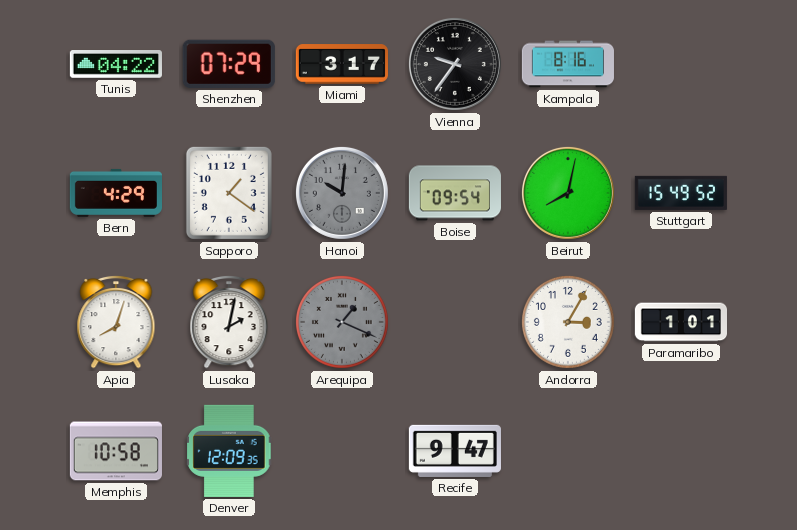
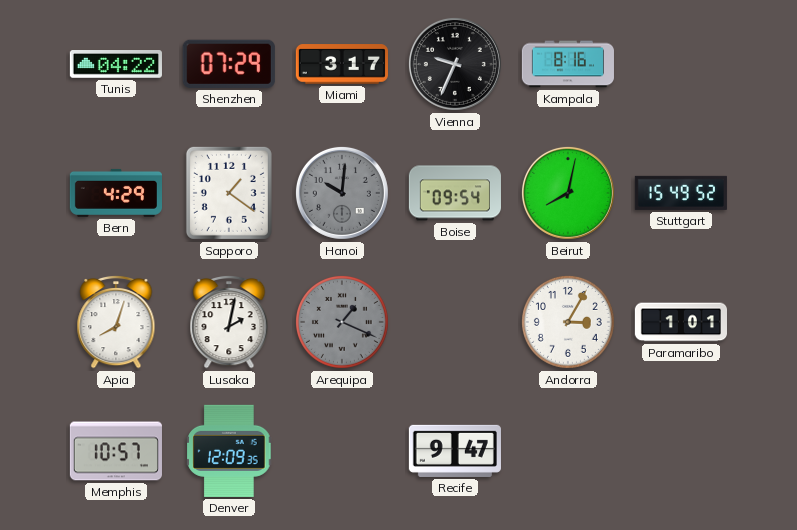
Vienna: 9:36 -> 9:34
Memphis: 10:58 -> 10:57
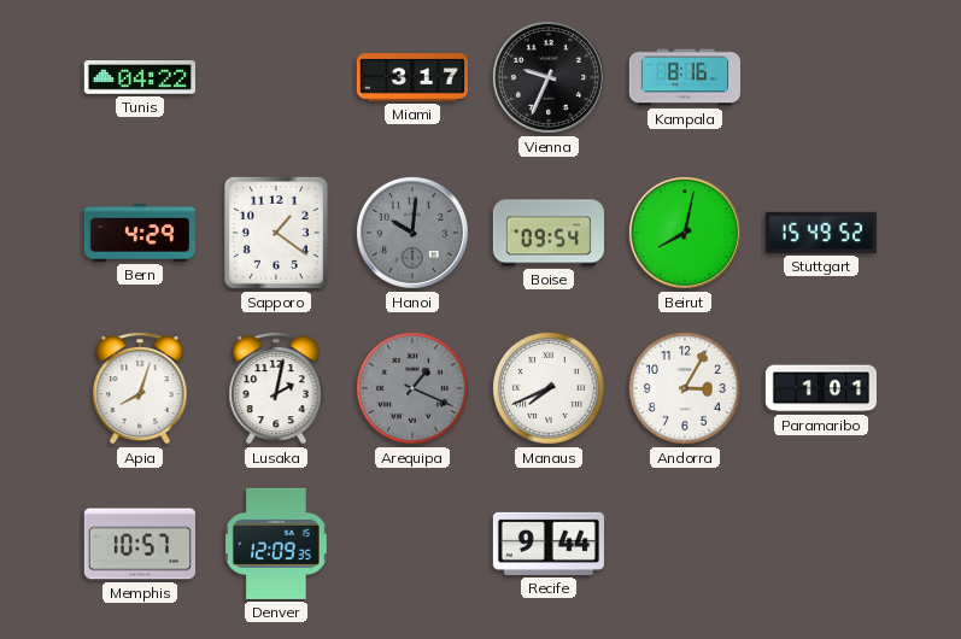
Shenzhen: 07:29 -> none
Manaus: none -> 7:41
Recife: 9:47 -> 9:44
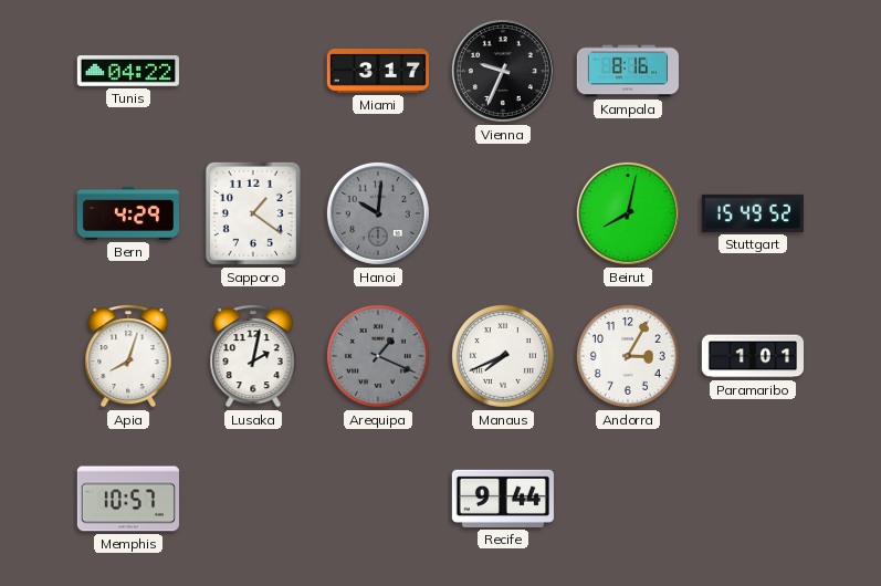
Boise: 09:54 -> none
Denver: 12:09 -> none
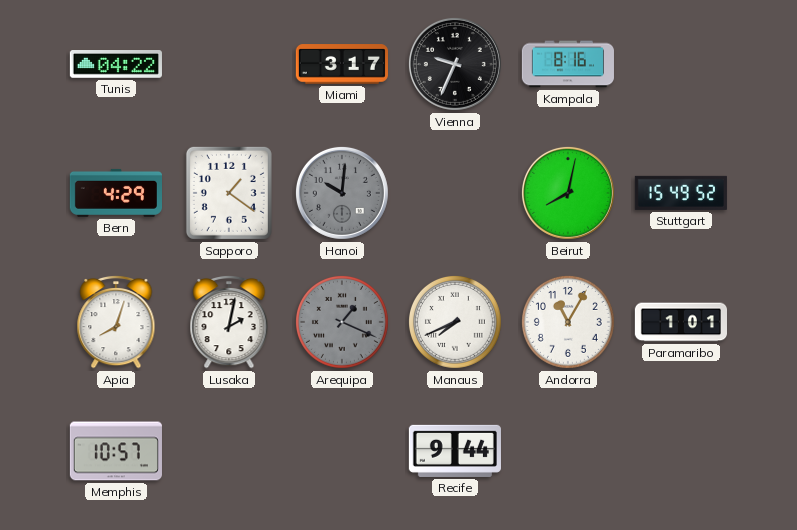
Andorra: 3:05 -> 11:05
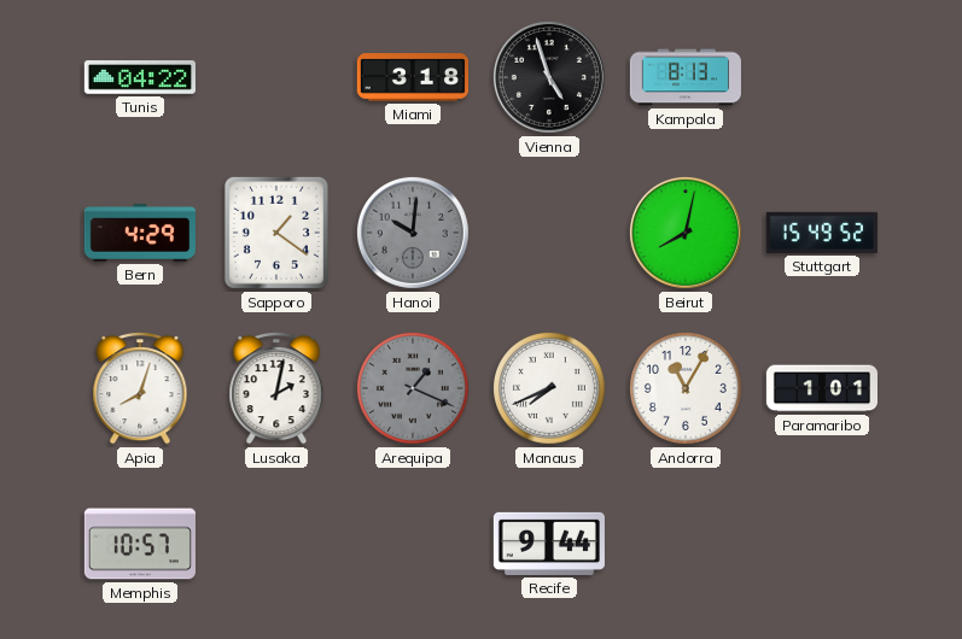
Miami: 3:17 -> 3:18
Vienna: 9:34 -> 4:57
Kampala: 8:16 -> 8:13
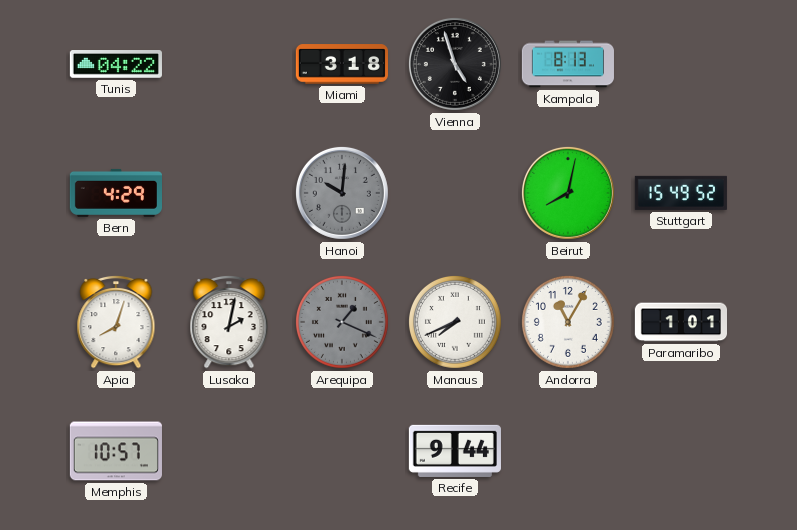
Sapporo: 1:21 -> none
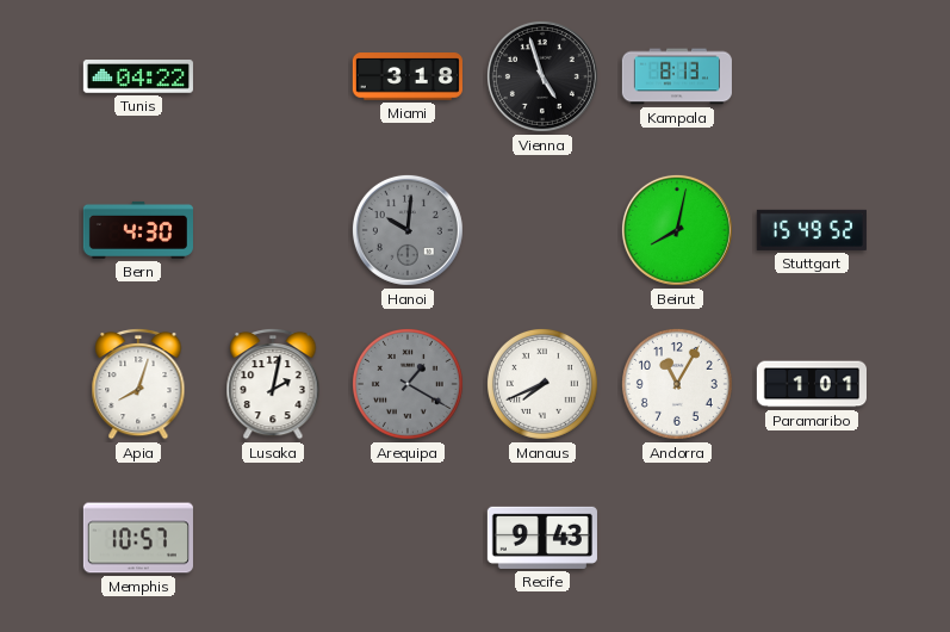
Bern: 4:29 -> 4:30
Arequipa: 1:19 -> 1:20
Recife: 9:44 -> 9:43
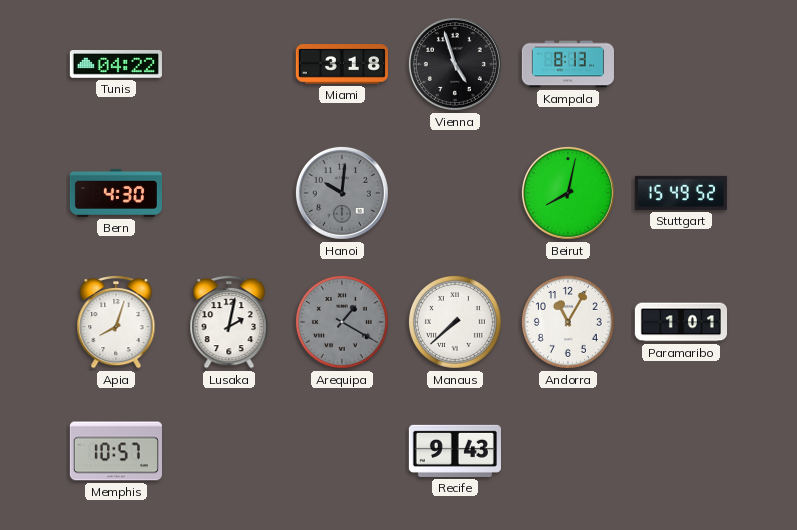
Manaus: 7:41 -> 7:38
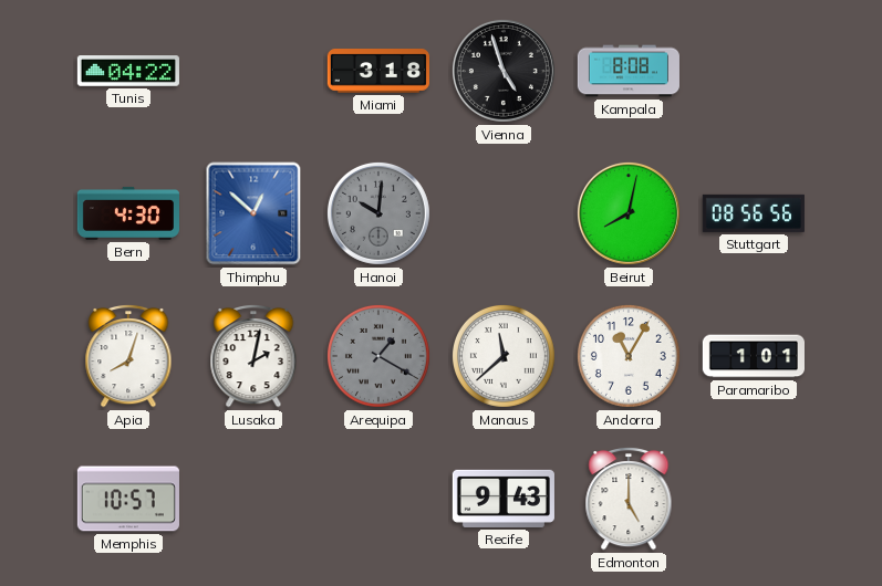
Kampala: 8:13 -> 8:08
Thimphu: none -> 12:52
Stuttgart: 15:49 -> 08:56
Manaus: 7:38 -> 11:38
Edmonton: none -> 5:00
